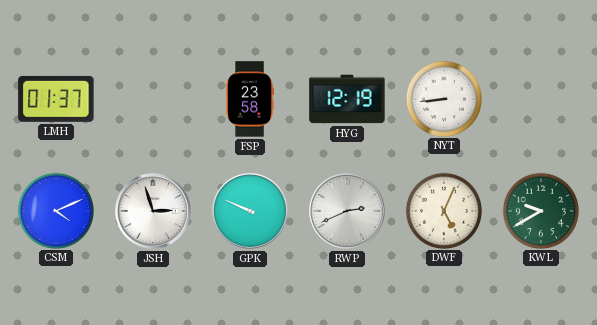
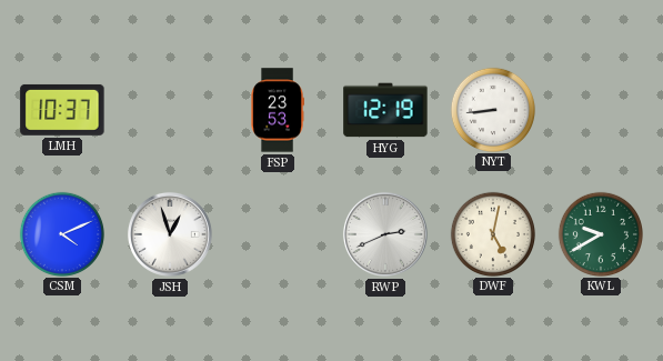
LMH: 01:37 -> 10:37
FSP: 23:58 -> 23:53
JSH: 2:57 -> 12:57
GPK: 9:49 -> none
DWF: 5:04 -> 5:02
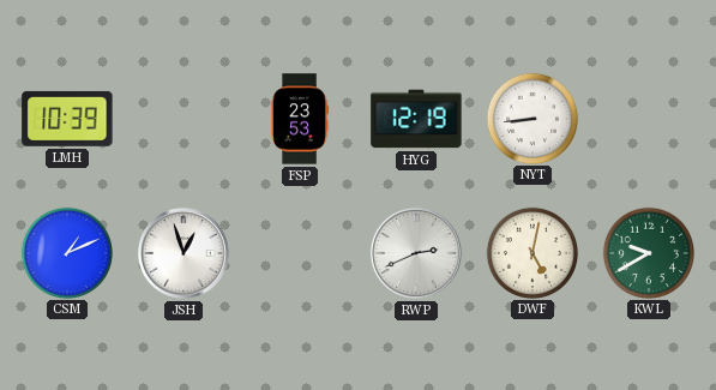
LMH: 10:37 -> 10:39
CSM: 4:11 -> 1:11
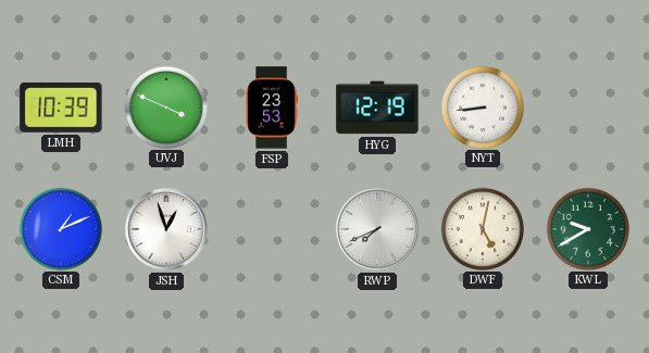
UVJ: none -> 3:49
RWP: 2:41 -> 7:41
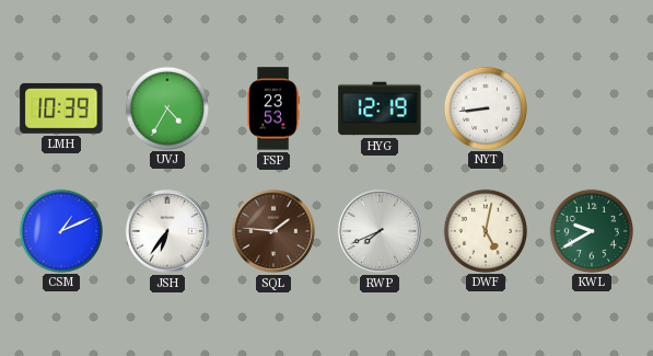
UVJ: 3:49 -> 4:35
JSH: 12:57 -> 6:36
SQL: none -> 1:46
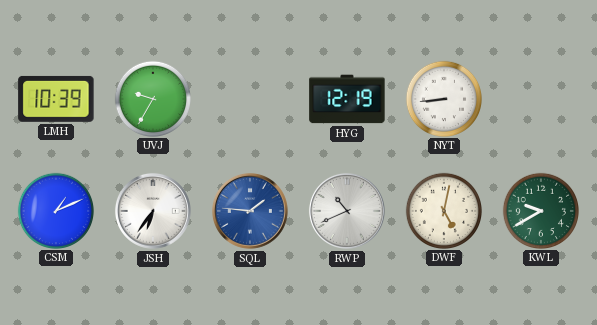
UVJ: 4:35 -> 9:35
FSP: 23:53 -> none
SQL dial: brown -> blue
RWP: 7:41 -> 10:41
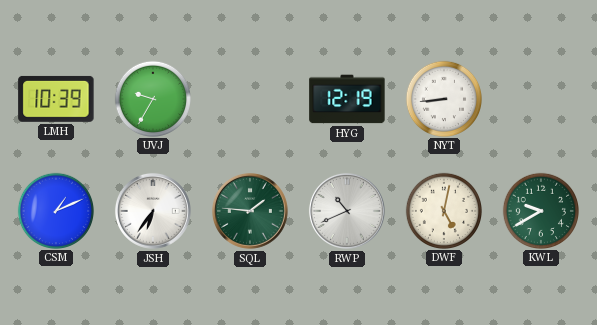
SQL dial: blue -> green
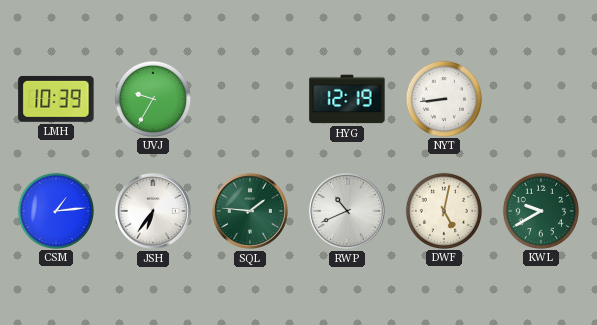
CSM: 1:11 -> 1:14
